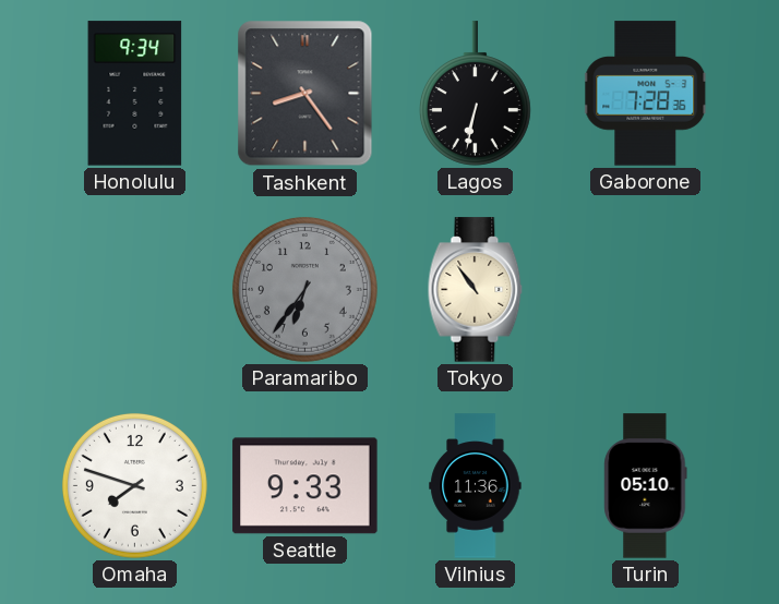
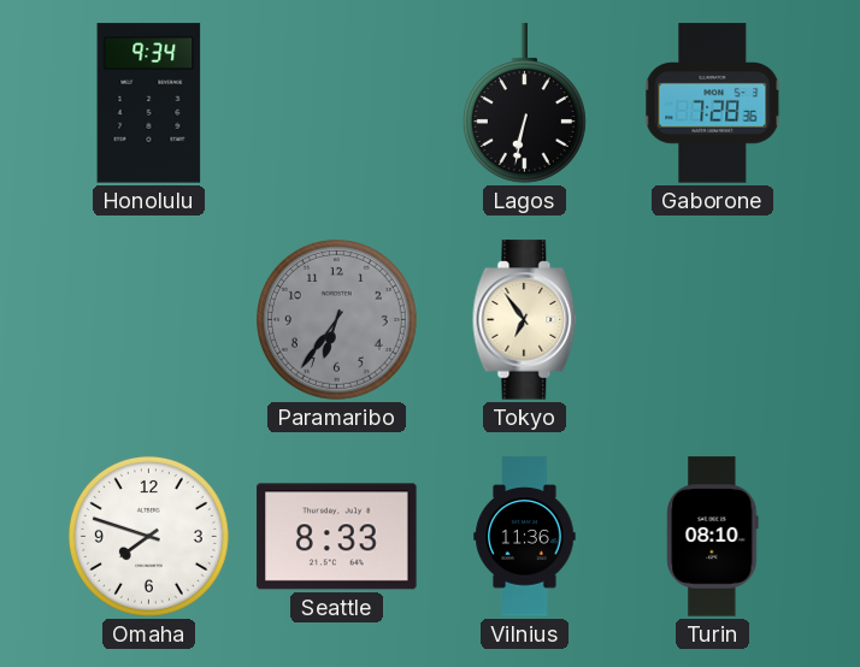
Tashkent: 8:24 -> none
Tokyo: 10:54 -> 6:54
Seattle: 9:33 -> 8:33
Turin: 05:10 -> 08:10
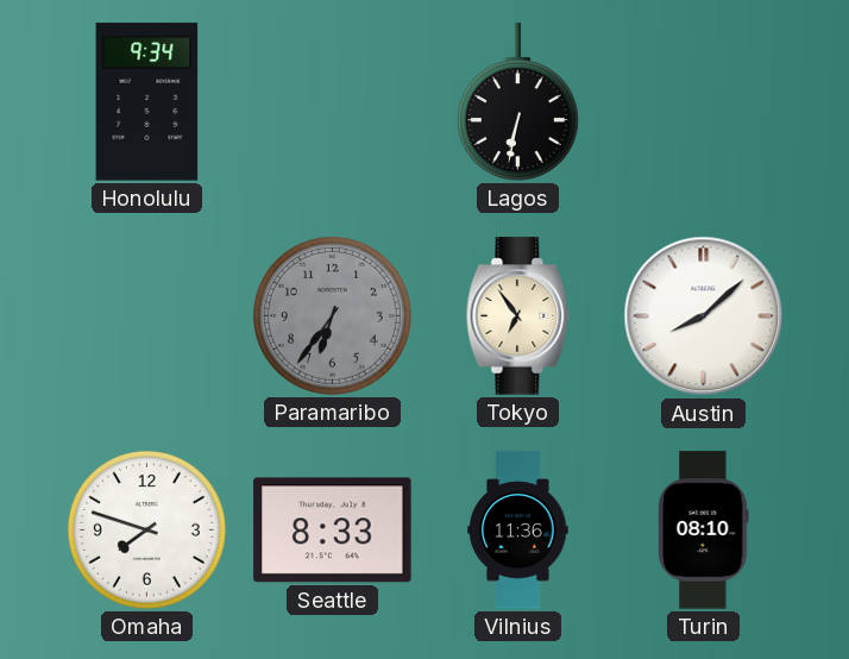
Gaborone: 7:28 -> none
Austin: none -> 8:08
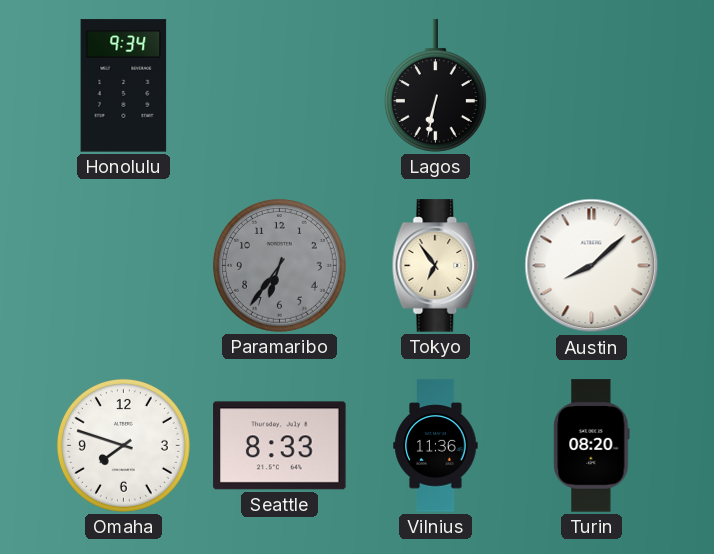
Turin: 08:10 -> 08:20
